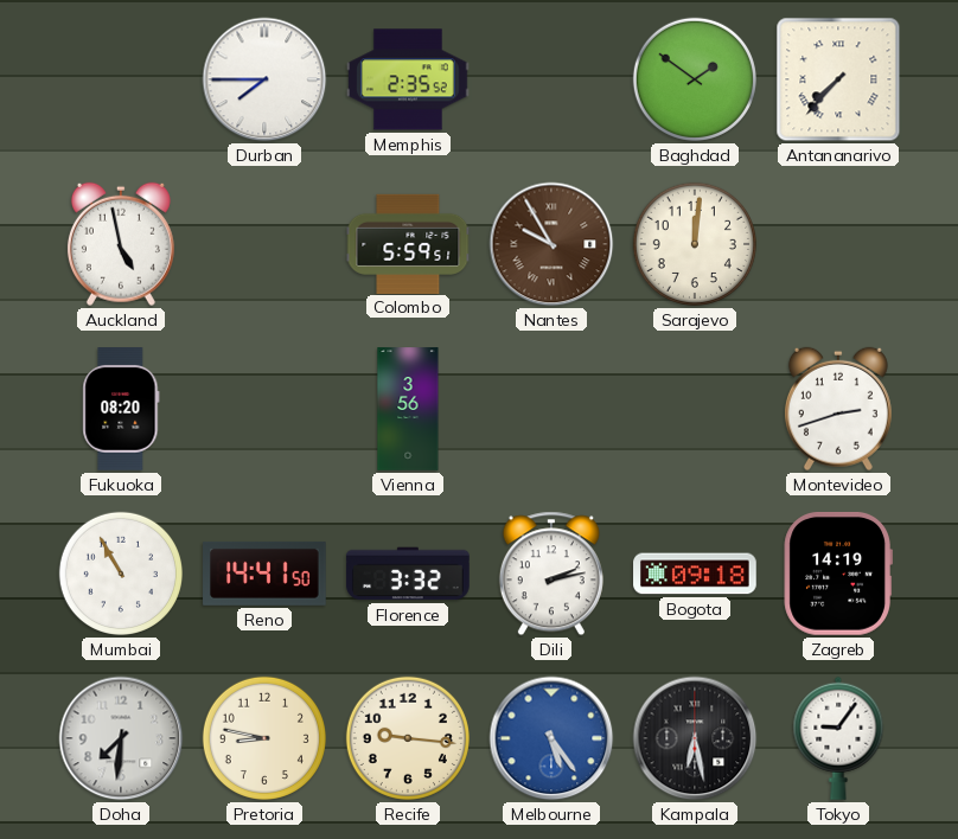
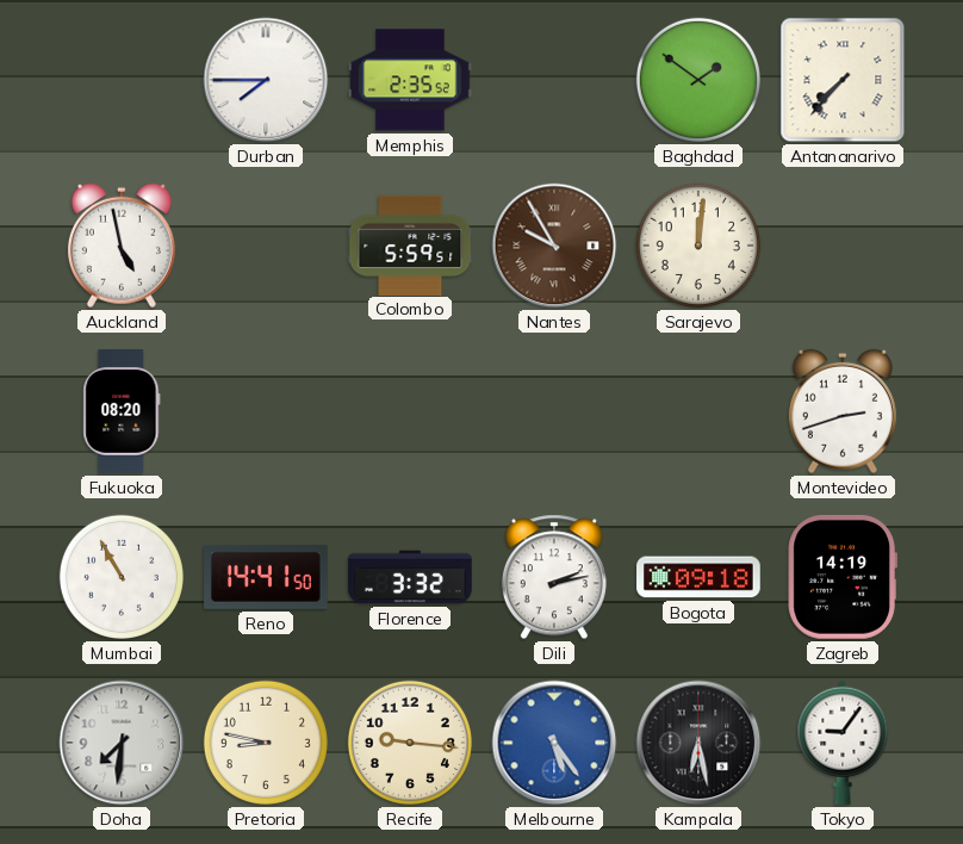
Vienna: 3:56 -> none
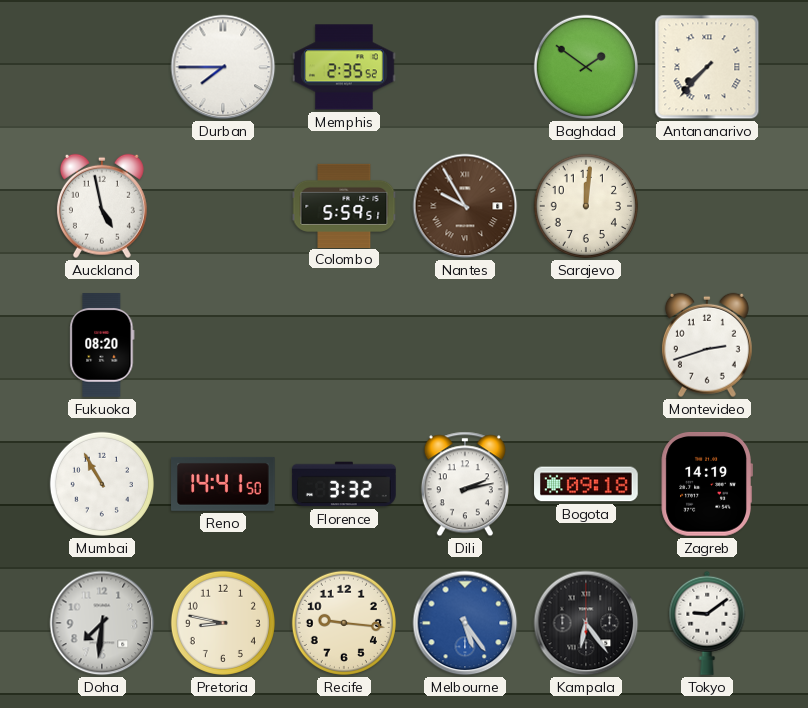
Kampala: 6:28 -> 6:24
Tokyo: 9:06 -> 9:09
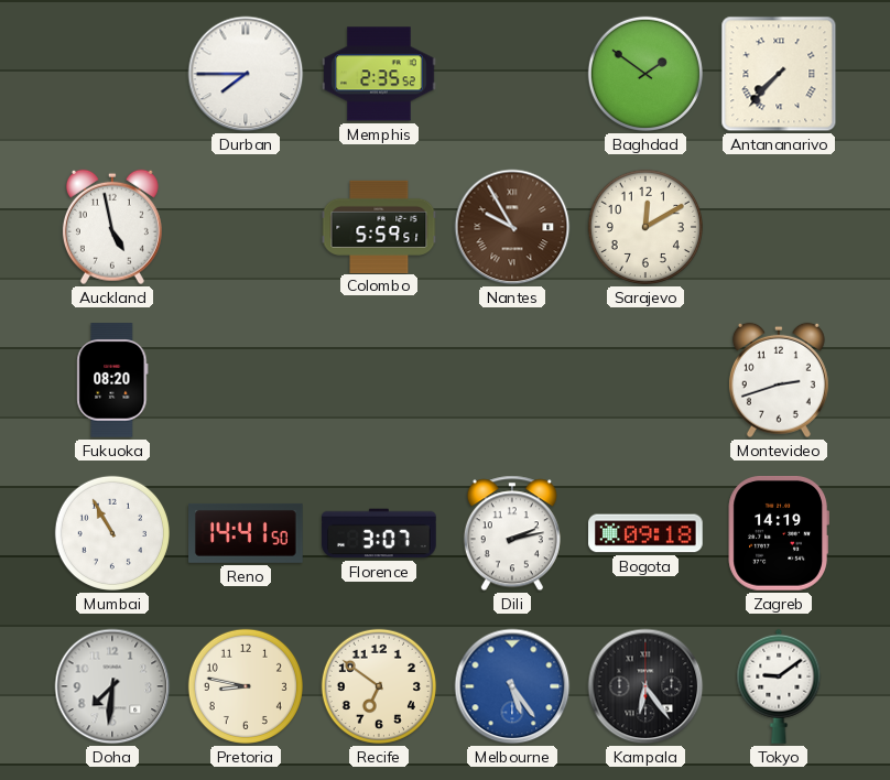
Sarajevo: 12:01 -> 12:10
Florence: 3:32 -> 3:07
Recife: 9:16 -> 6:51
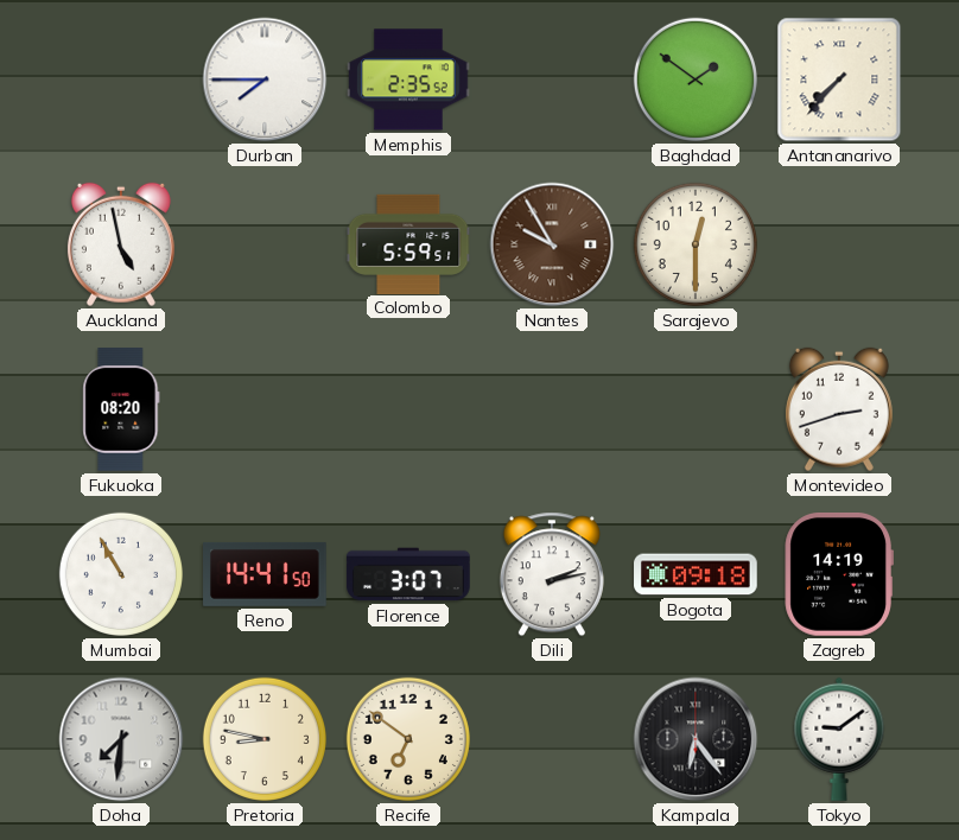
Sarajevo: 12:10 -> 12:30
Melbourne: 5:24 -> none
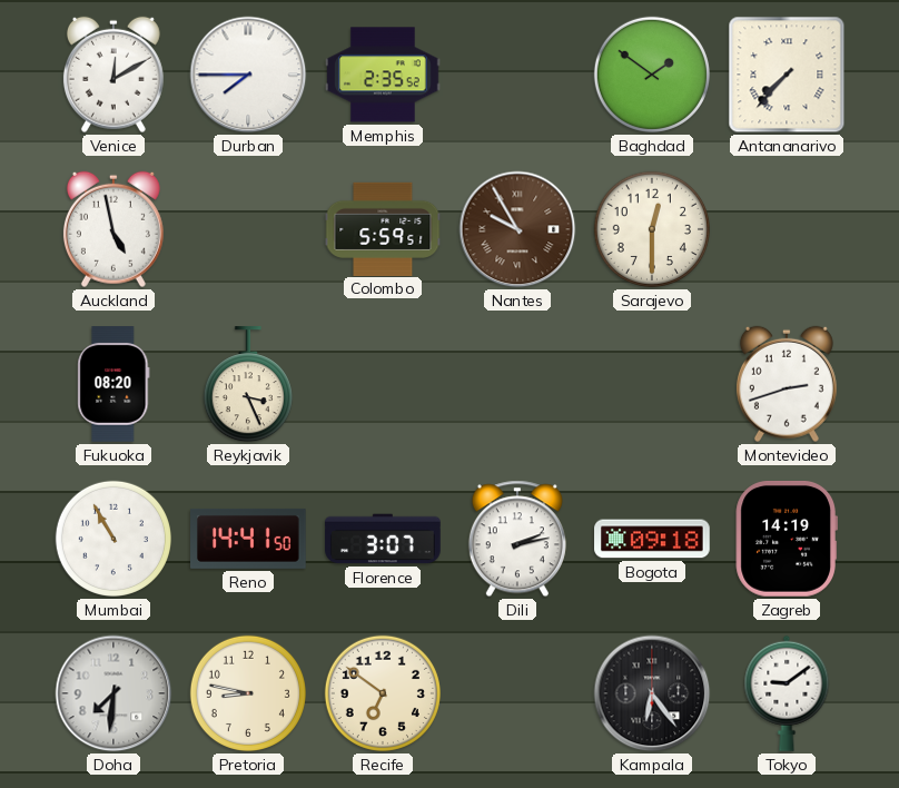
Venice: none -> 12:10
Reykjavik: none -> 3:26
